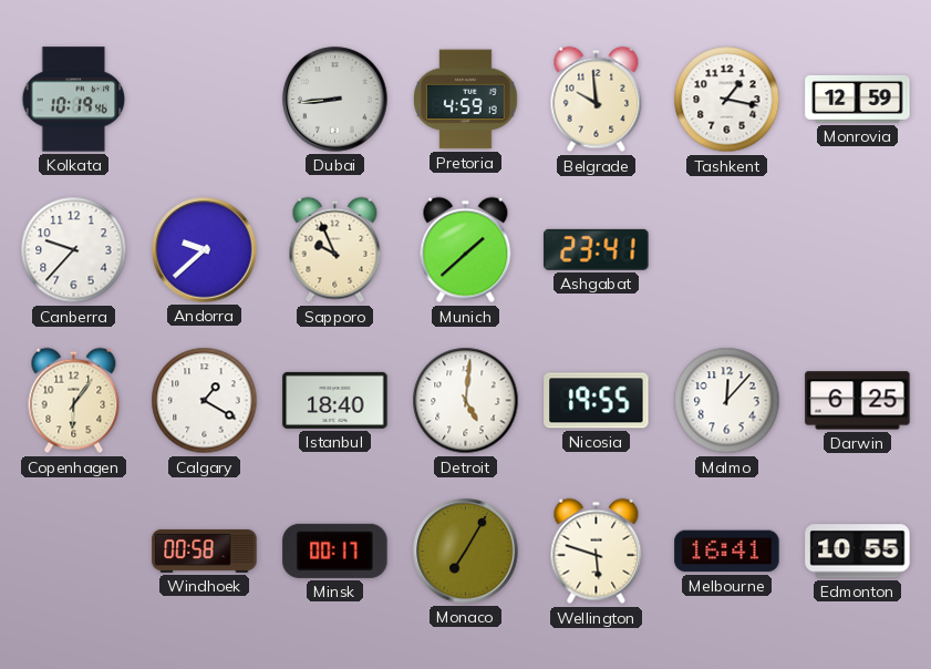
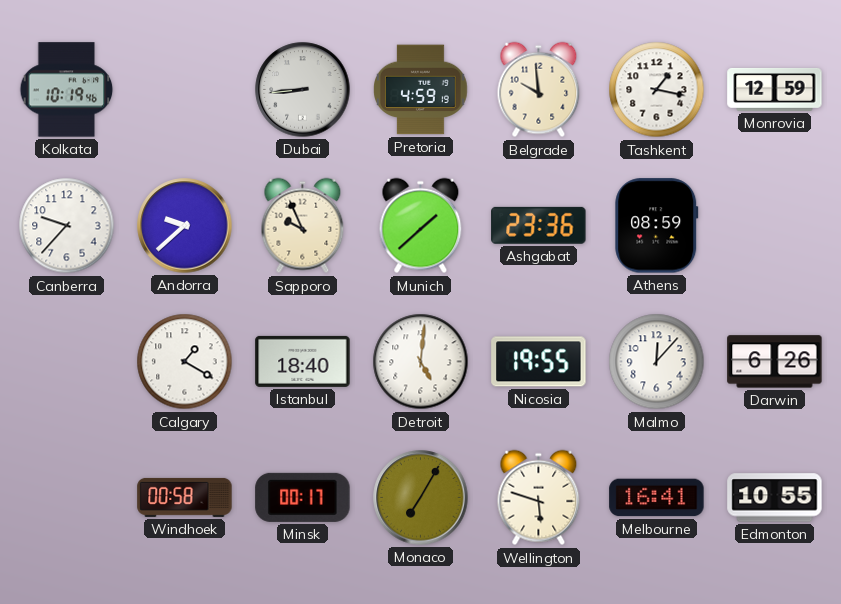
Ashgabat: 23:41 -> 23:36
Athens: none -> 08:59
Copenhagen: 6:06 -> none
Darwin: 6:25 -> 6:26
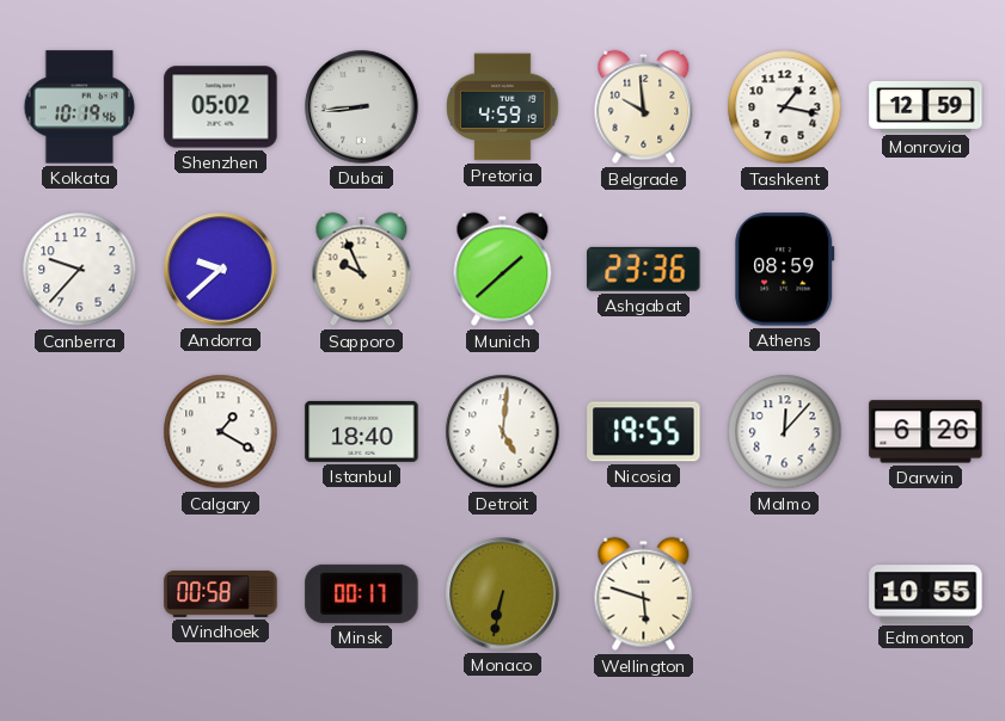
Shenzhen: none -> 05:02
Monaco: 7:05 -> 6:32
Melbourne: 16:41 -> none
